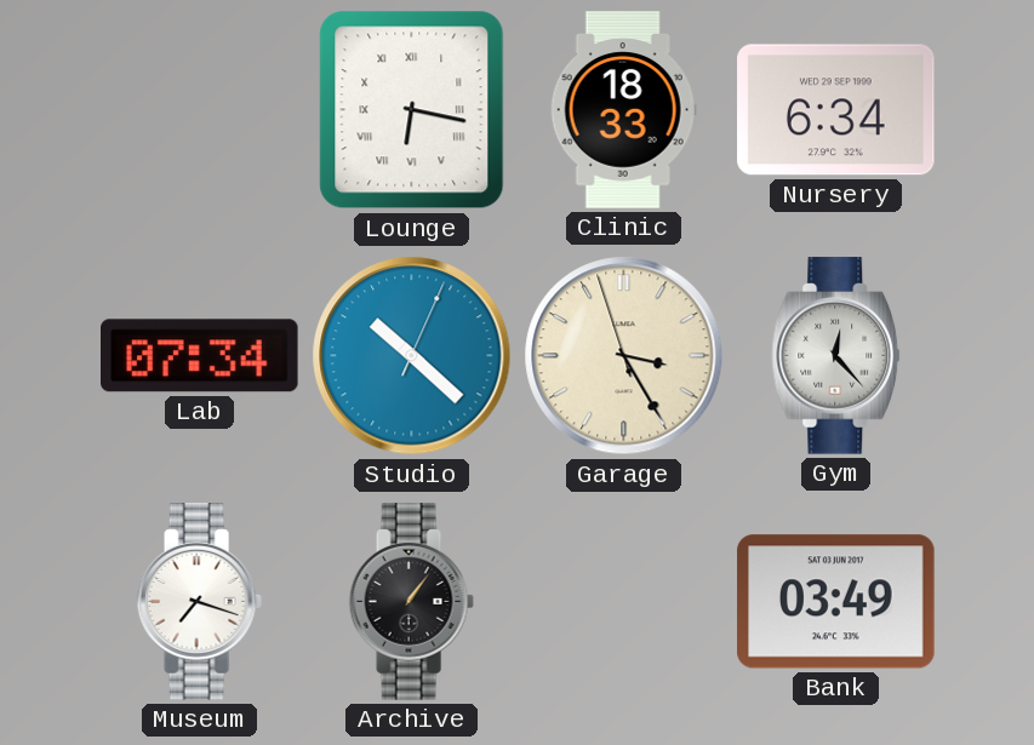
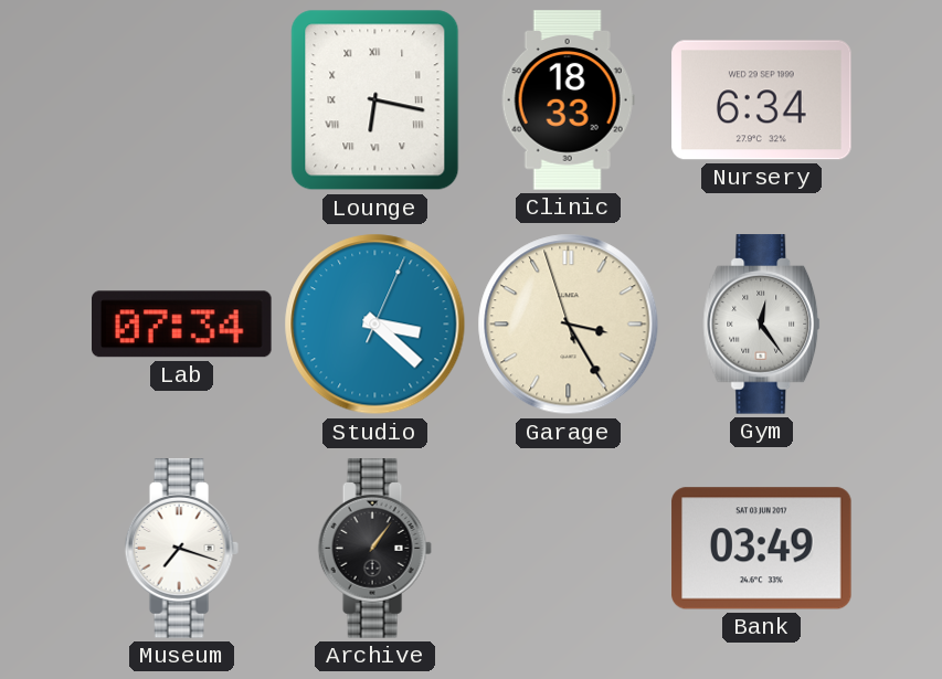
Studio: 10:22 -> 3:22
Gym: 12:23 -> 12:24
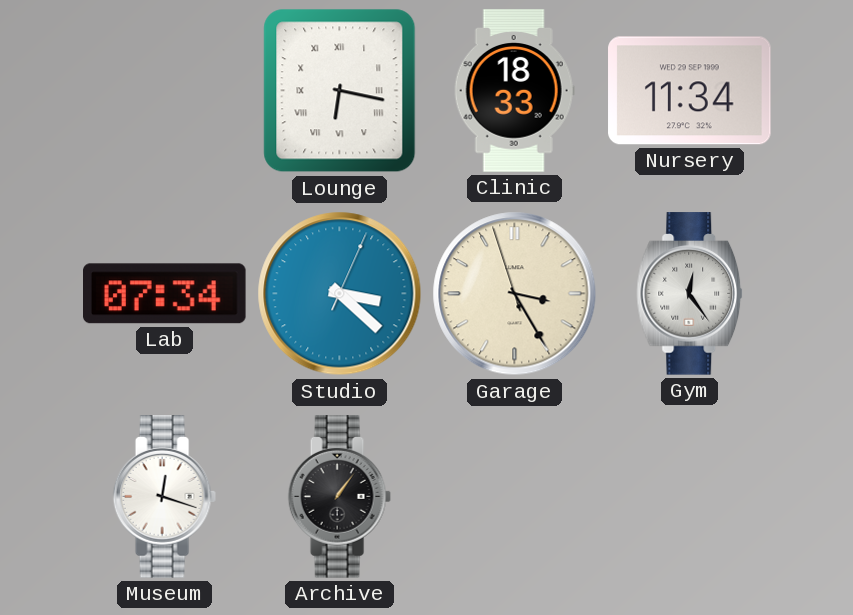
Nursery: 6:34 -> 11:34
Museum: 7:18 -> 12:18
Bank: 03:49 -> none
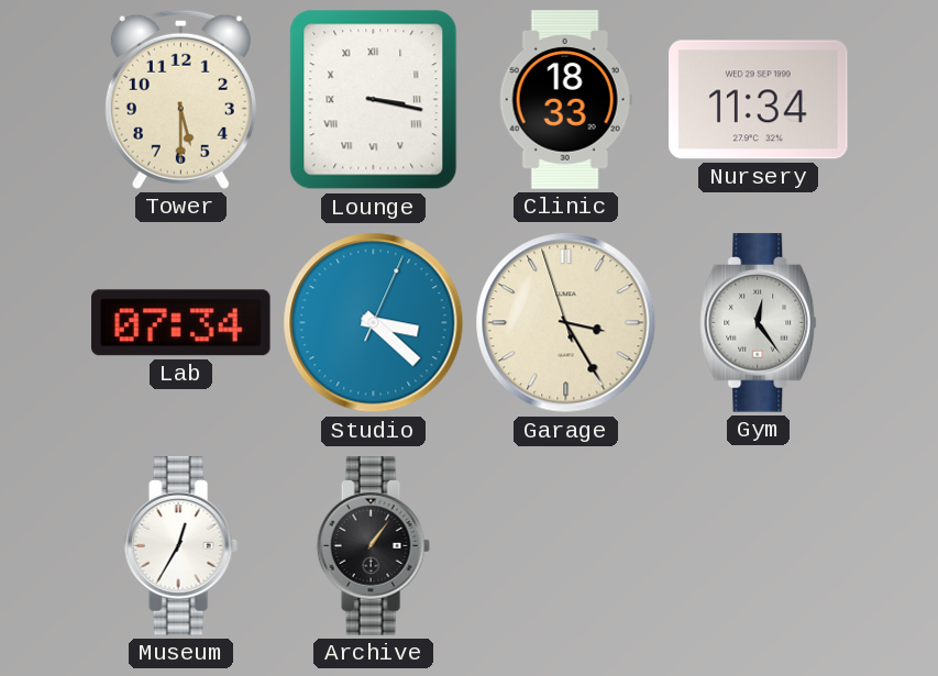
Tower: none -> 5:30
Lounge: 6:17 -> 3:17
Museum: 12:18 -> 12:35
